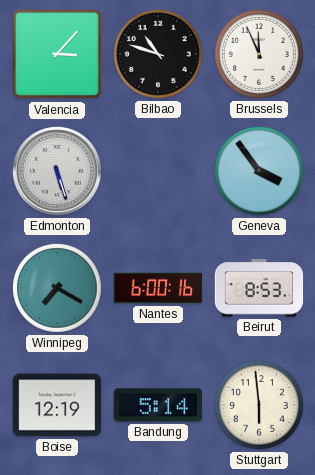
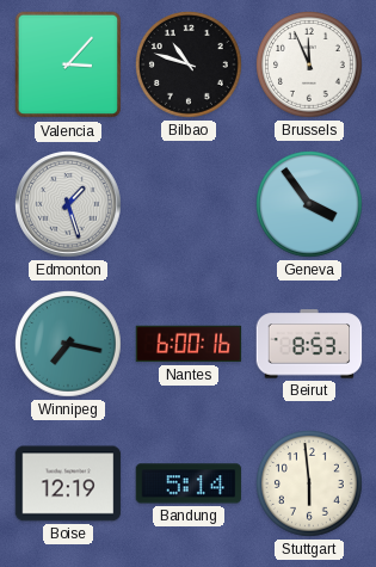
Edmonton: 5:27 -> 1:27
Winnipeg: 7:20 -> 7:17
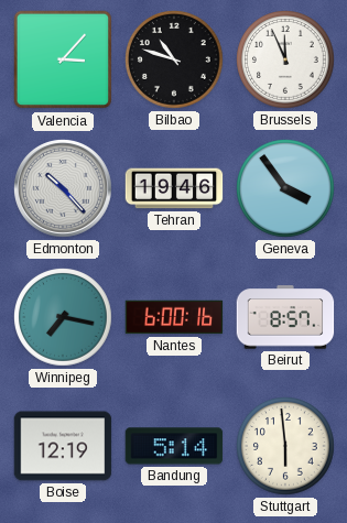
Edmonton: 1:27 -> 10:23
Tehran: none -> 19:46
Beirut: 8:53 -> 8:57
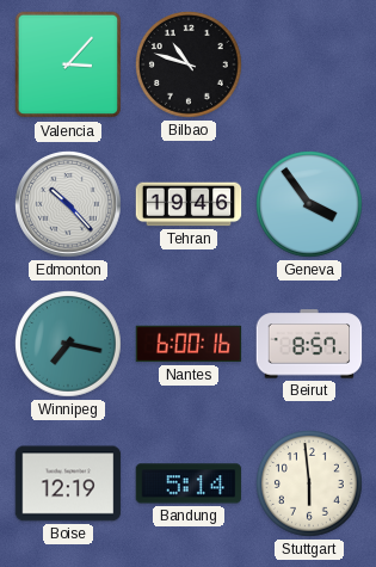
Brussels: 11:56 -> none
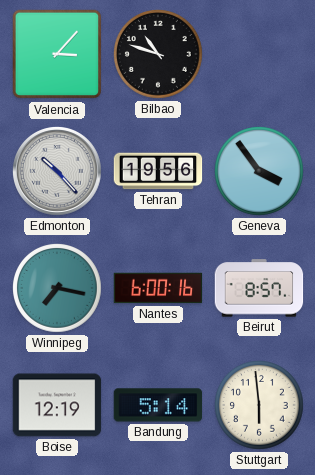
Tehran: 19:46 -> 19:56
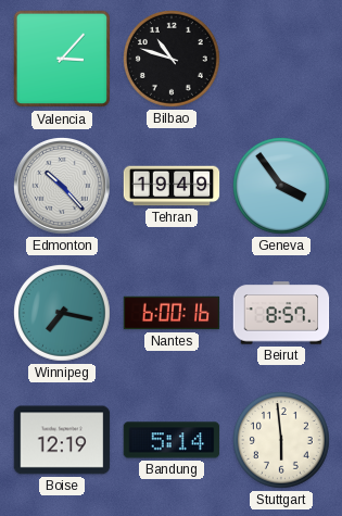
Tehran: 19:56 -> 19:49
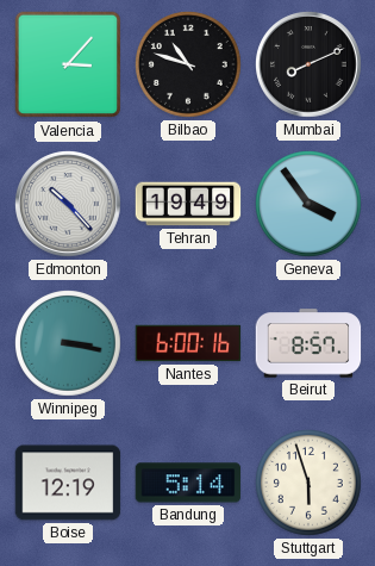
Mumbai: none -> 8:11
Winnipeg: 7:17 -> 3:17
Stuttgart: 5:59 -> 5:57
